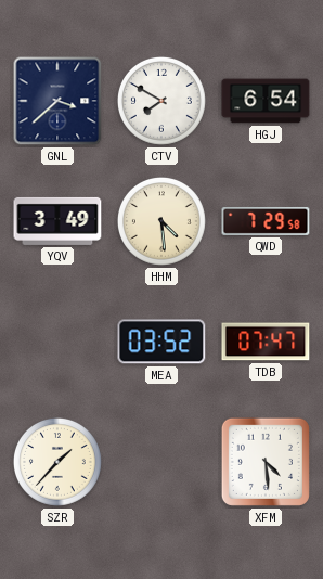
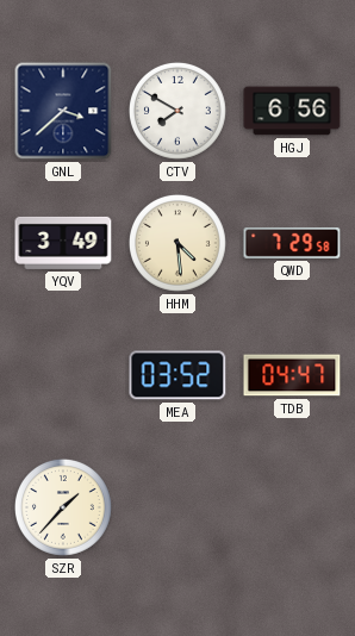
HGJ: 6:54 -> 6:56
TDB: 07:47 -> 04:47
XFM: 4:29 -> none
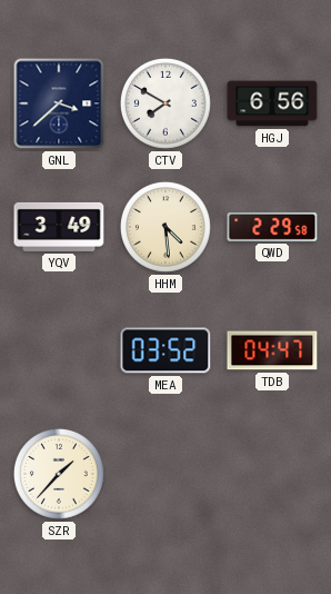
QWD: 7:29 -> 2:29
